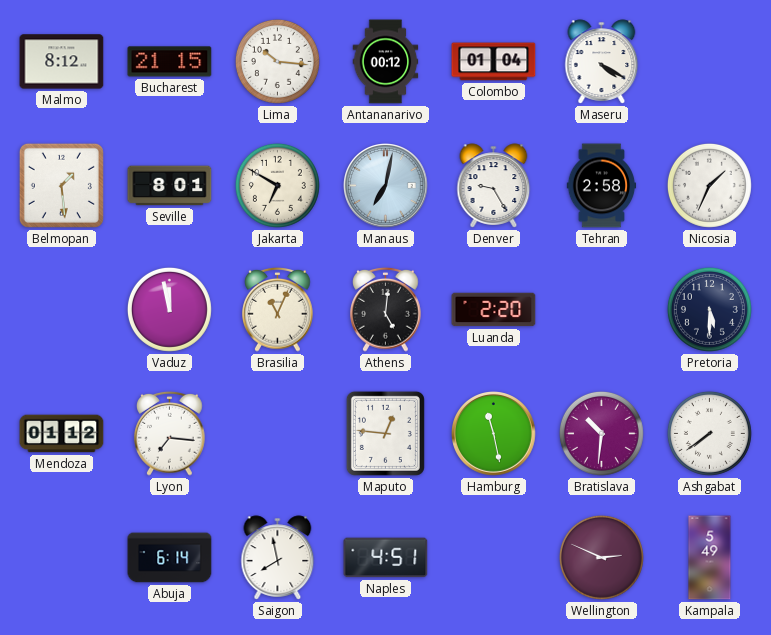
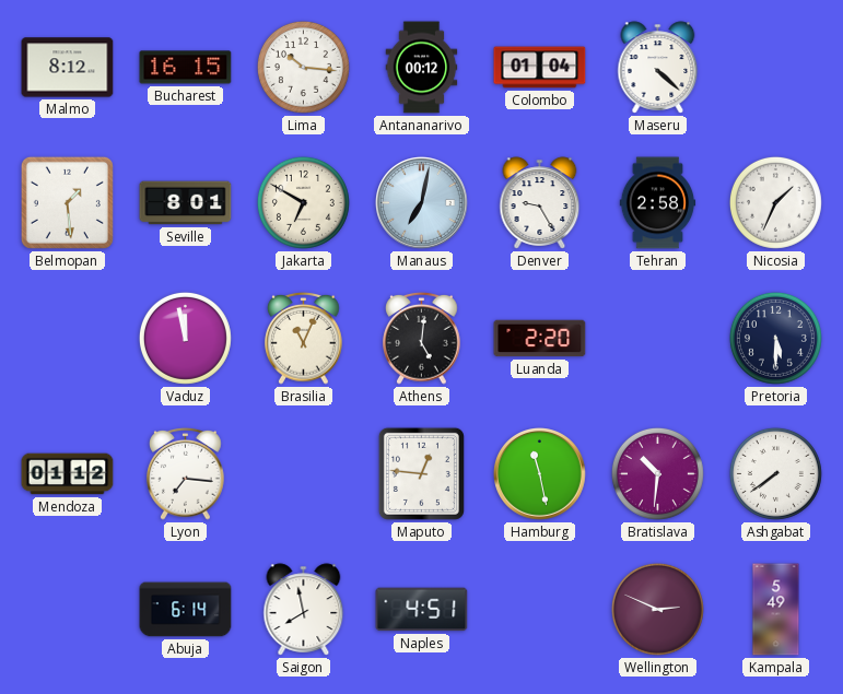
Bucharest: 21:15 -> 16:15
Maseru: 4:20 -> 4:22
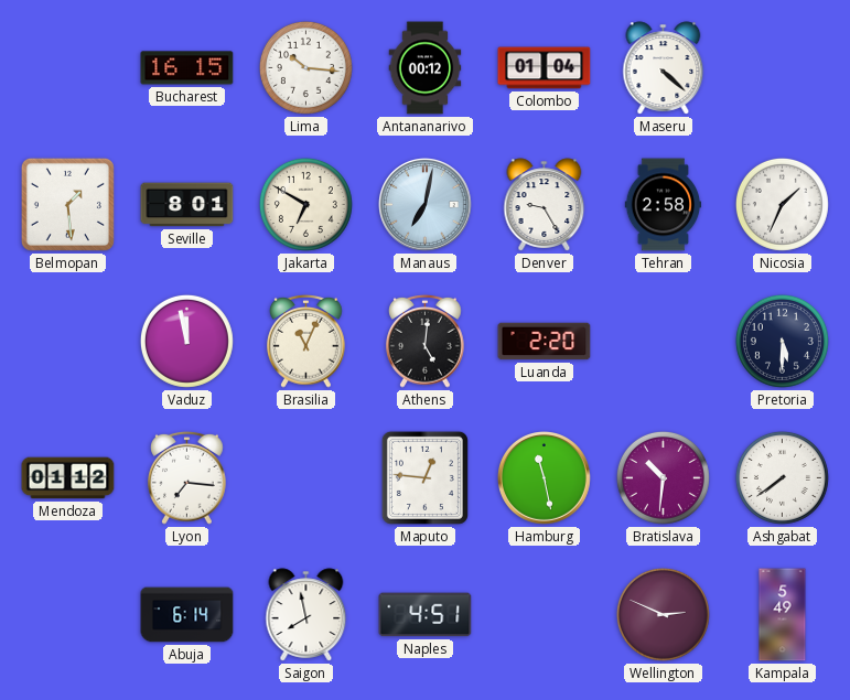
Malmo: 8:12 -> none
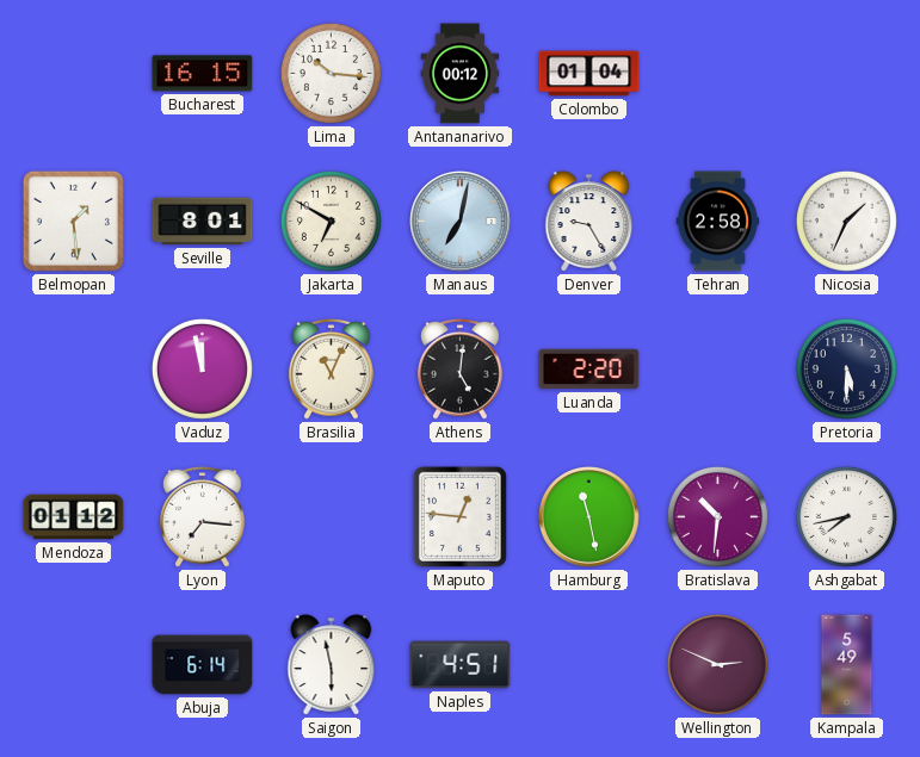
Maseru: 4:22 -> none
Ashgabat: 7:39 -> 7:43
Saigon: 7:58 -> 5:58
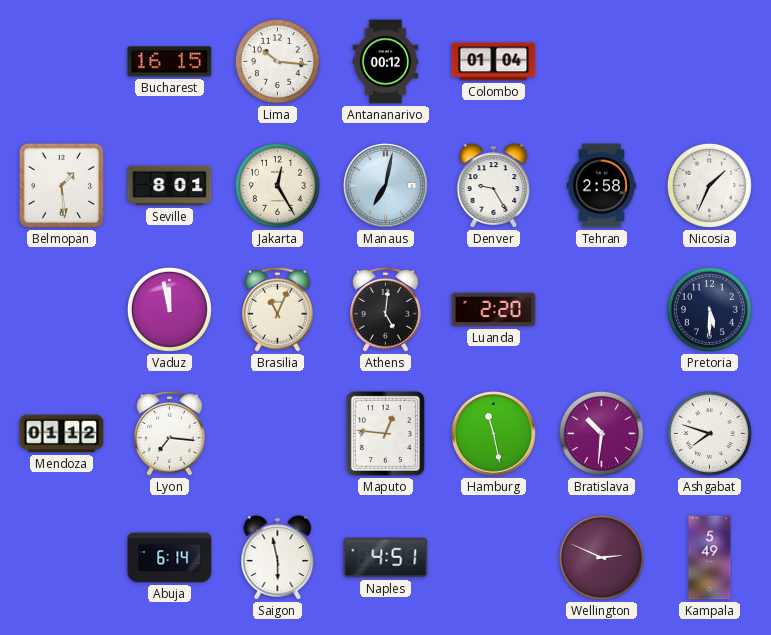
Jakarta: 6:50 -> 12:25
Ashgabat: 7:43 -> 7:48
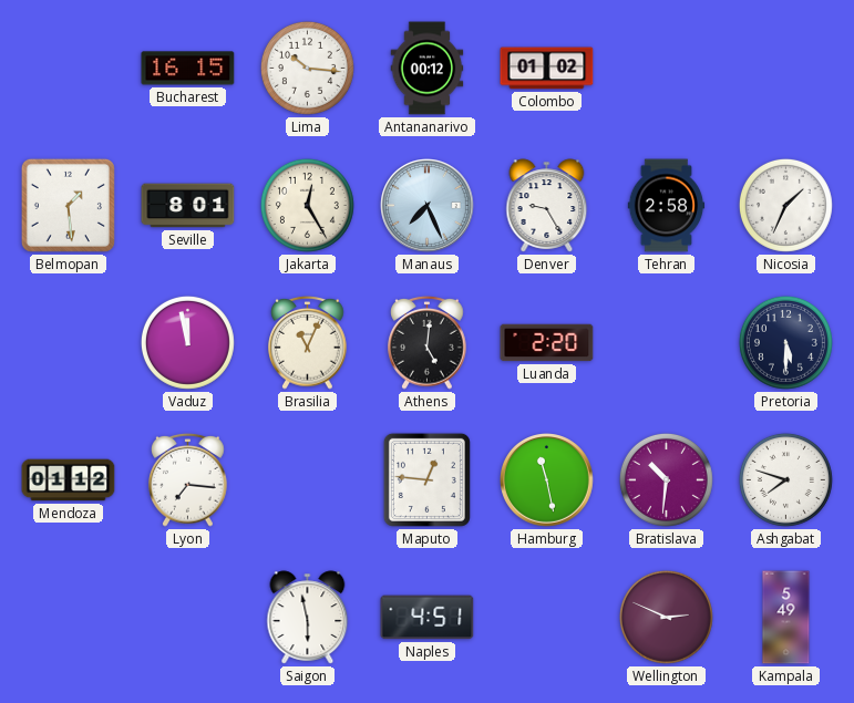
Colombo: 01:04 -> 01:02
Manaus: 7:02 -> 7:26
Abuja: 6:14 -> none
